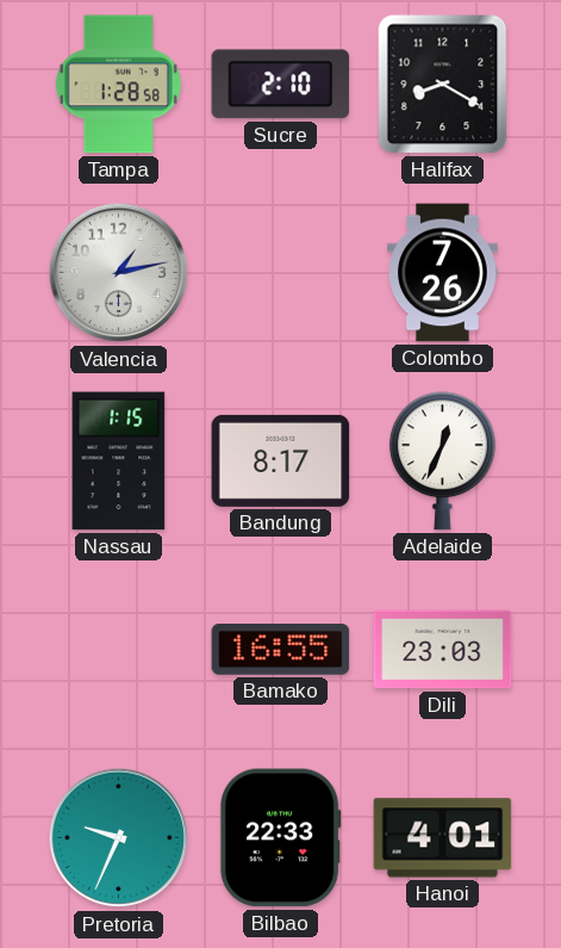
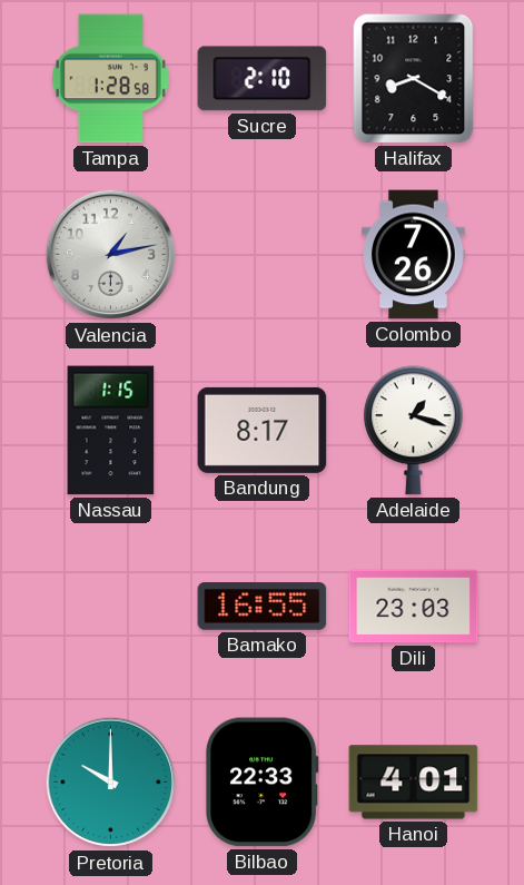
Adelaide: 12:34 -> 1:18
Pretoria: 9:34 -> 10:00
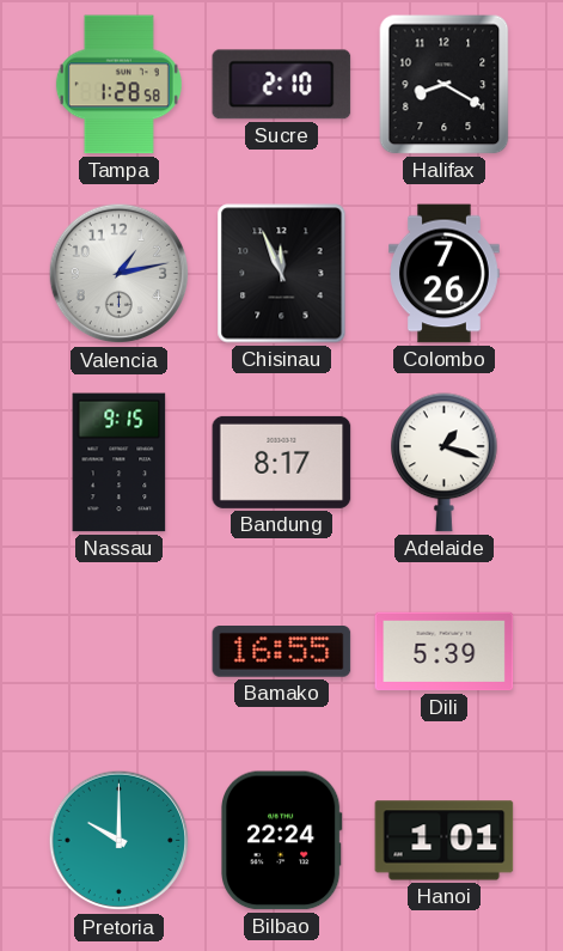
Chisinau: none -> 11:56
Nassau: 1:15 -> 9:15
Dili: 23:03 -> 5:39
Bilbao: 22:33 -> 22:24
Hanoi: 4:01 -> 1:01
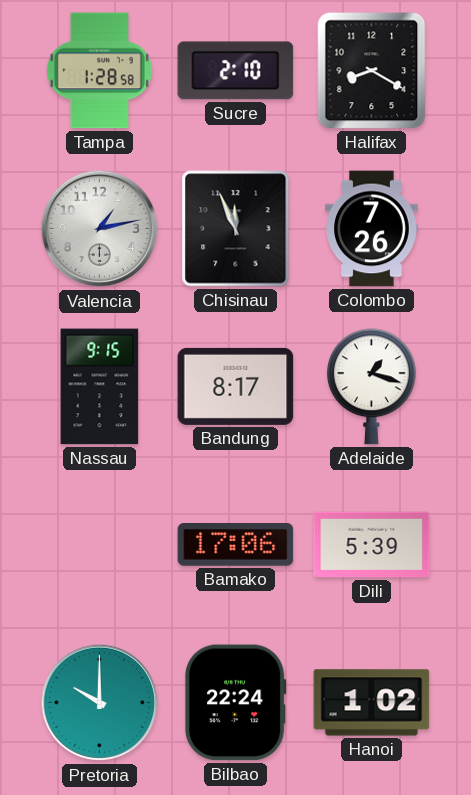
Bamako: 16:55 -> 17:06
Hanoi: 1:01 -> 1:02
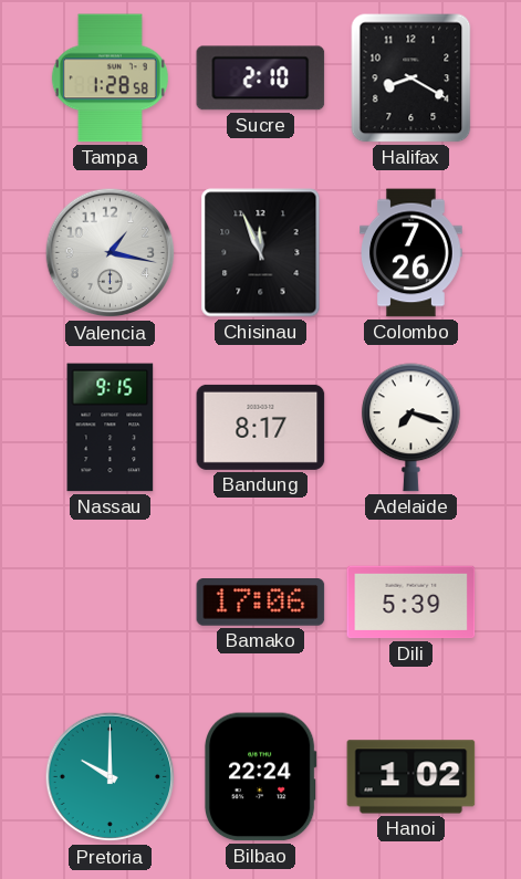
Valencia: 1:13 -> 1:17
Adelaide: 1:18 -> 7:18
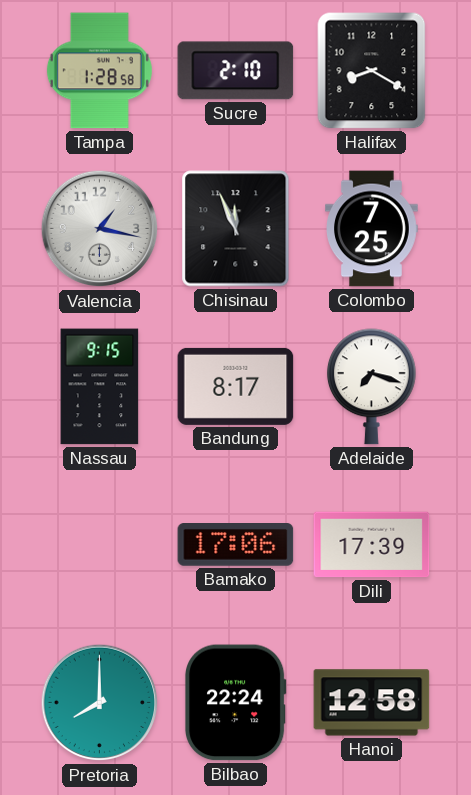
Colombo: 7:26 -> 7:25
Dili: 5:39 -> 17:39
Pretoria: 10:00 -> 8:00
Hanoi: 1:02 -> 12:58
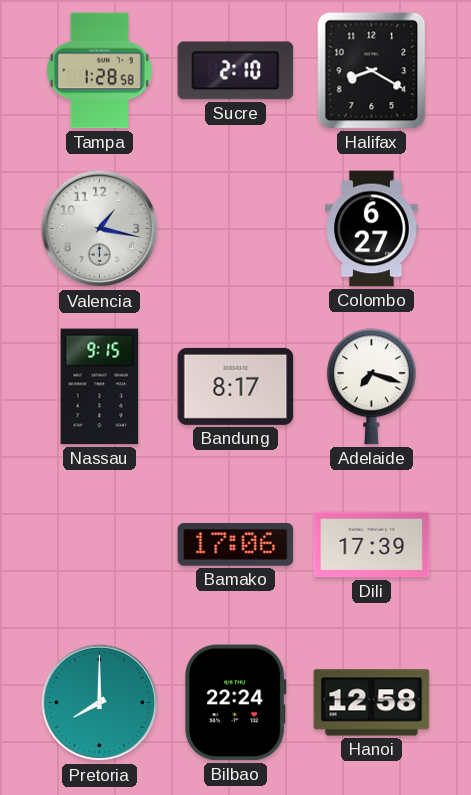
Chisinau: 11:56 -> none
Colombo: 7:25 -> 6:27
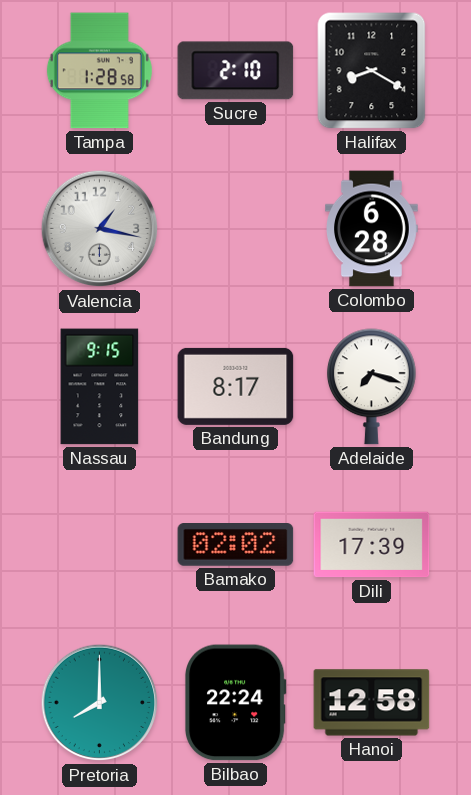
Colombo: 6:27 -> 6:28
Bamako: 17:06 -> 02:02
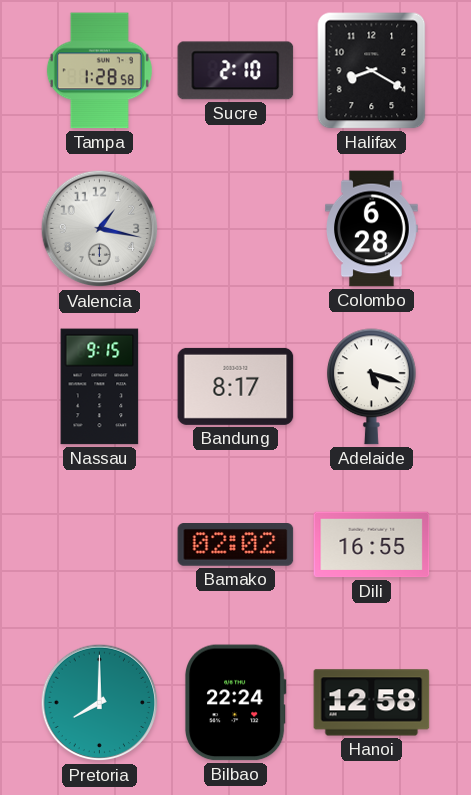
Adelaide: 7:18 -> 5:18
Dili: 17:39 -> 16:55
